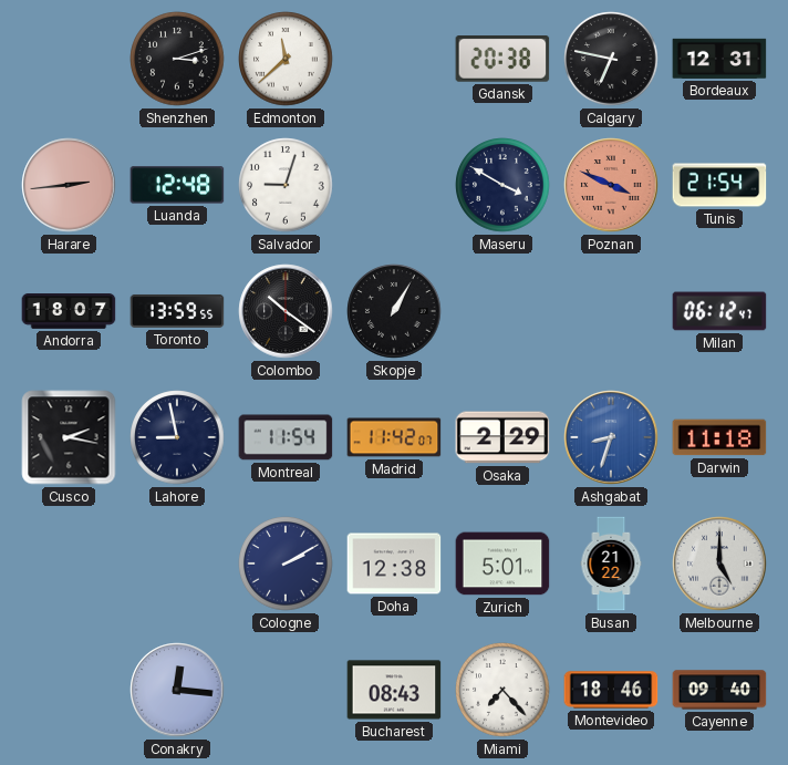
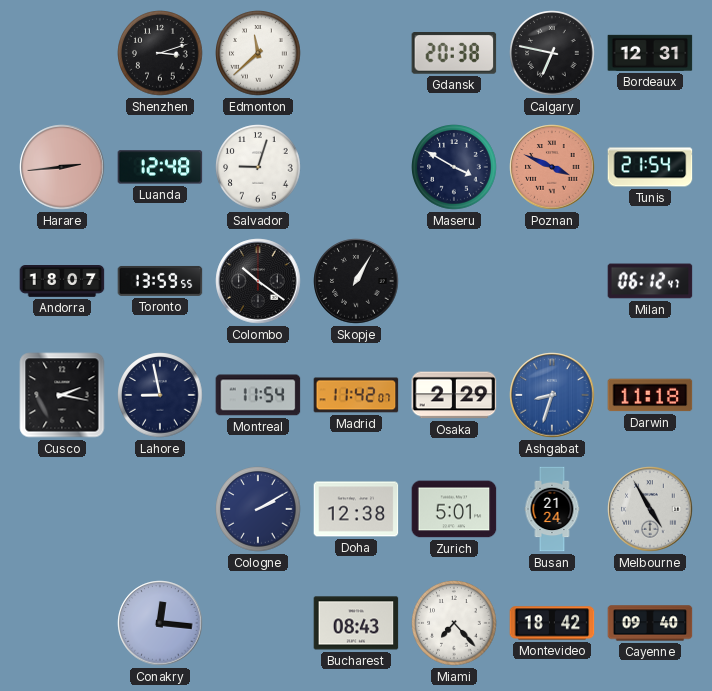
Busan: 21:22 -> 21:24
Melbourne: 5:00 -> 4:55
Montevideo: 18:46 -> 18:42
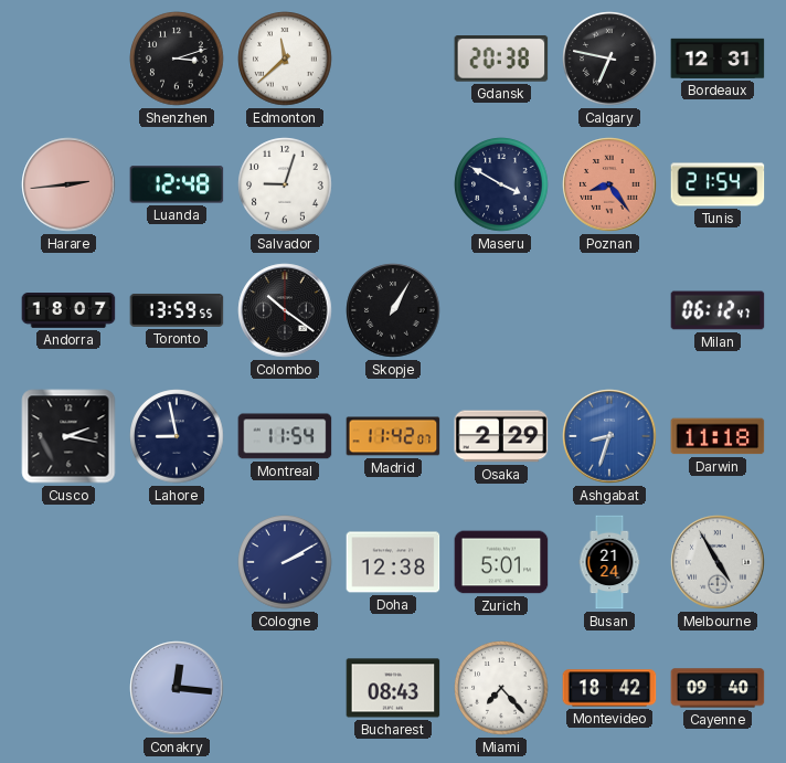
Poznan: 3:49 -> 8:24
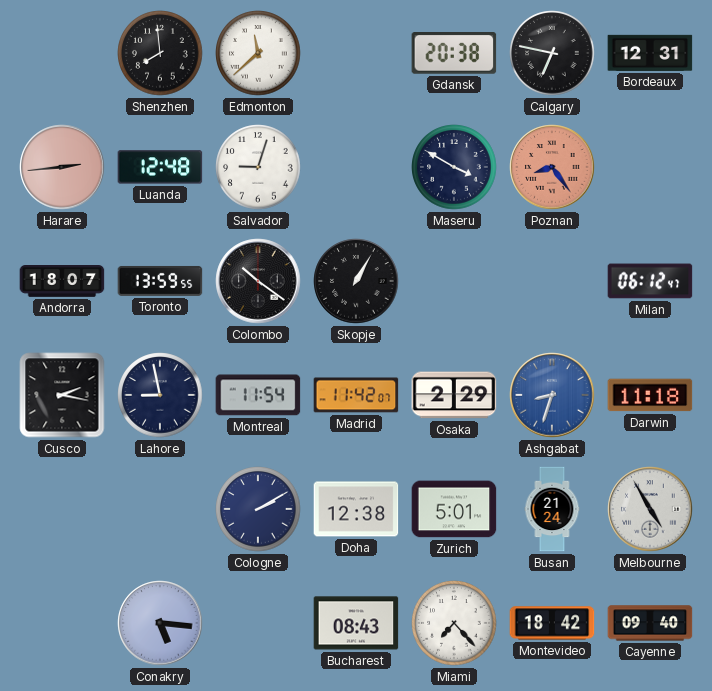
Shenzhen: 3:12 -> 7:59
Tunis: 21:54 -> none
Conakry: 12:16 -> 5:16
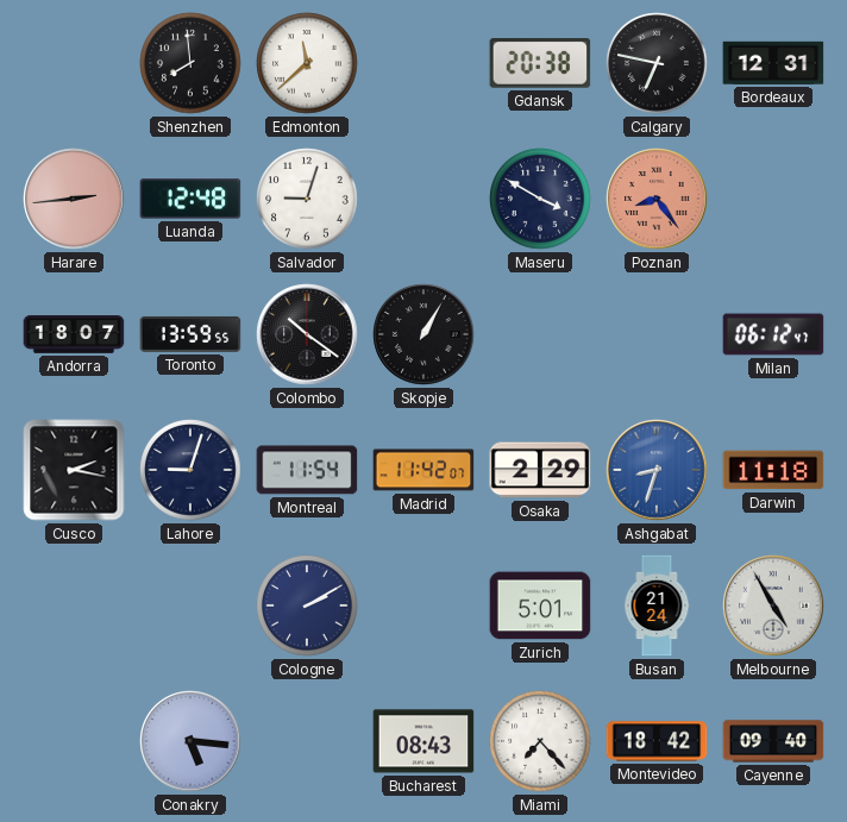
Lahore: 8:58 -> 9:03
Doha: 12:38 -> none
